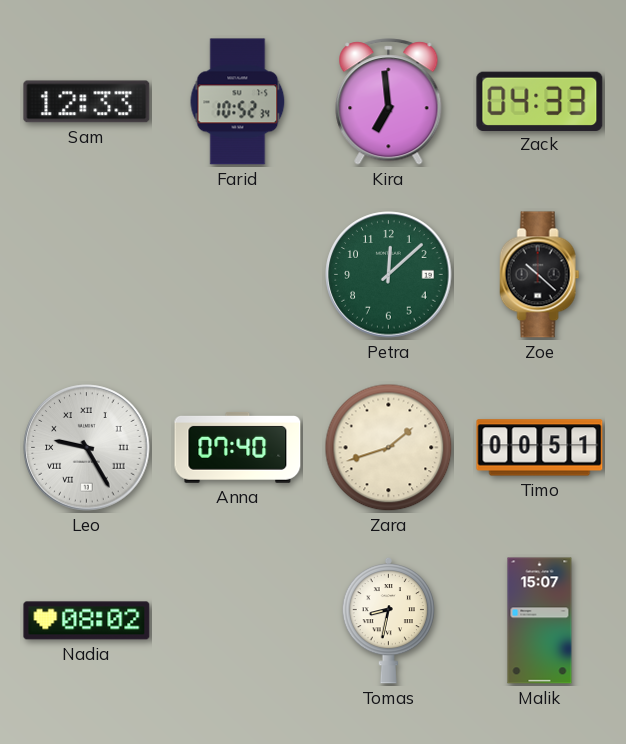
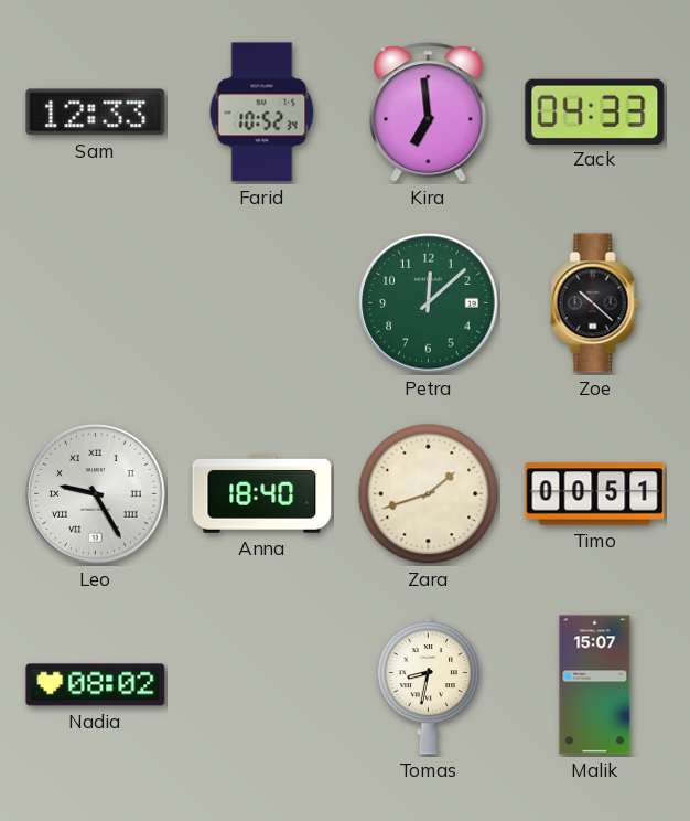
Anna: 07:40 -> 18:40
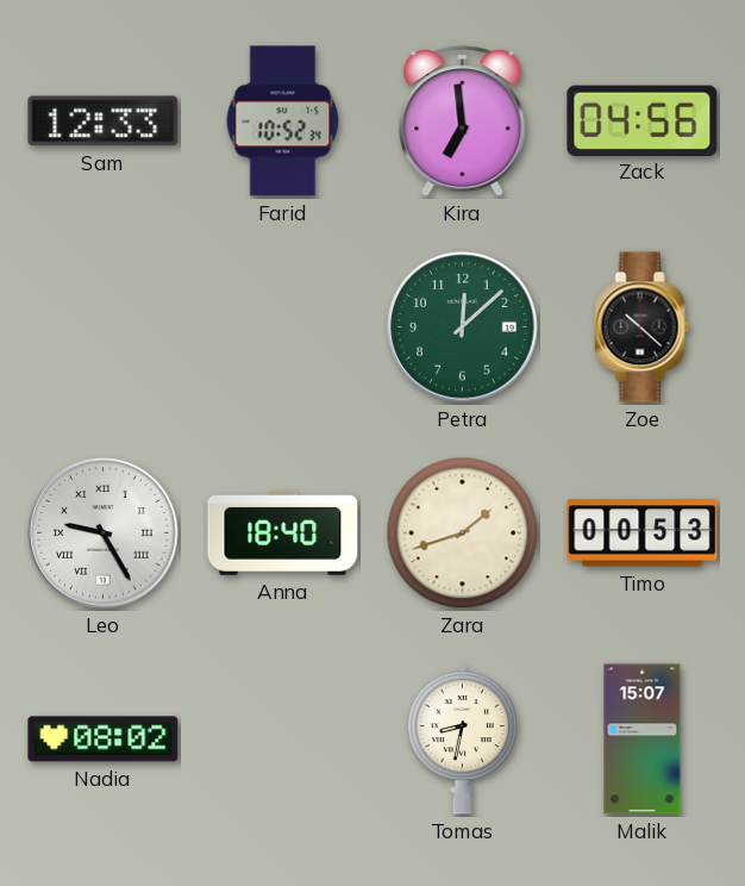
Zack: 04:33 -> 04:56
Timo: 00:51 -> 00:53
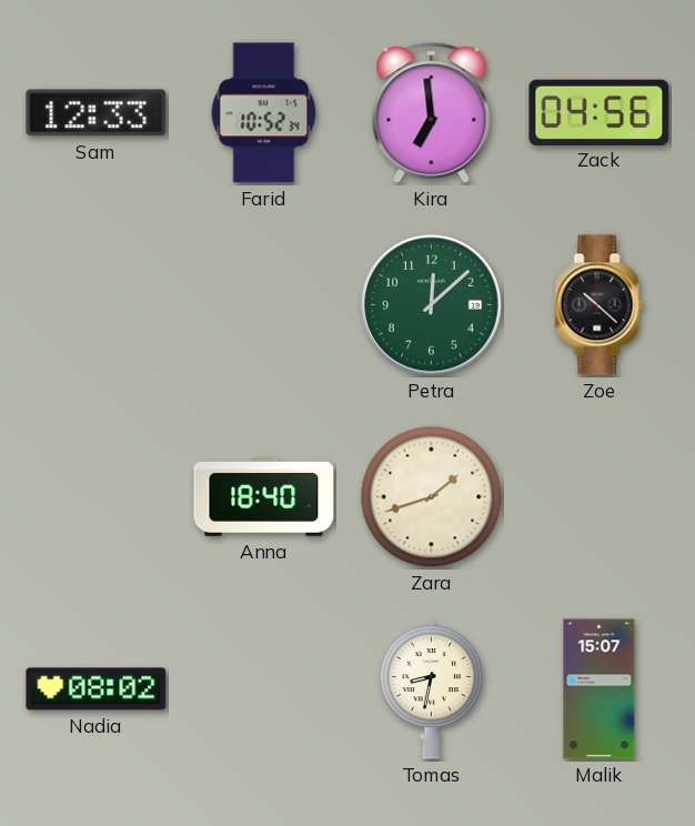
Leo: 9:25 -> none
Timo: 00:53 -> none
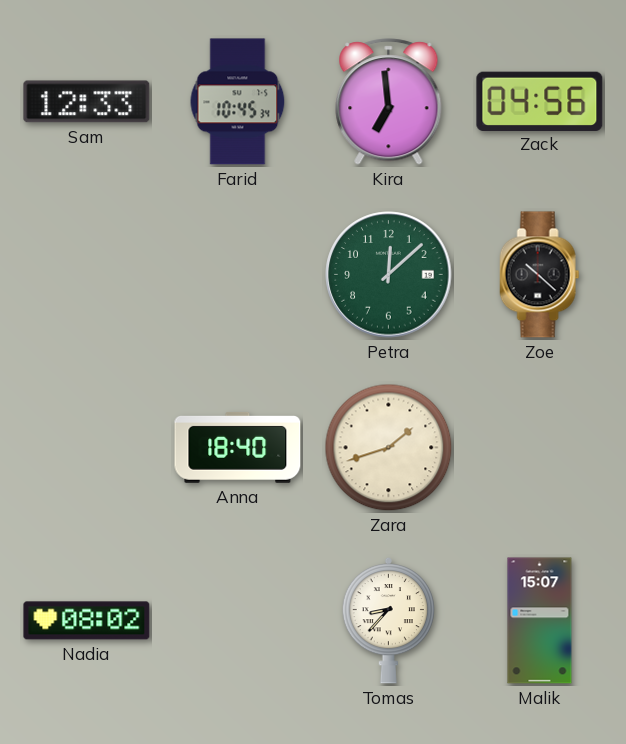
Farid: 10:52 -> 10:45
Tomas: 8:32 -> 8:37
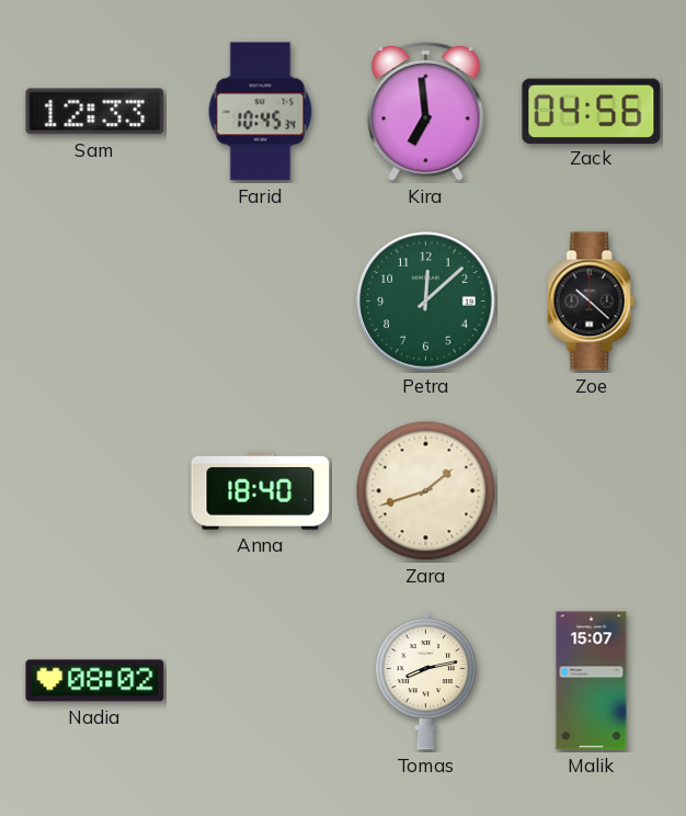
Tomas: 8:37 -> 8:13
